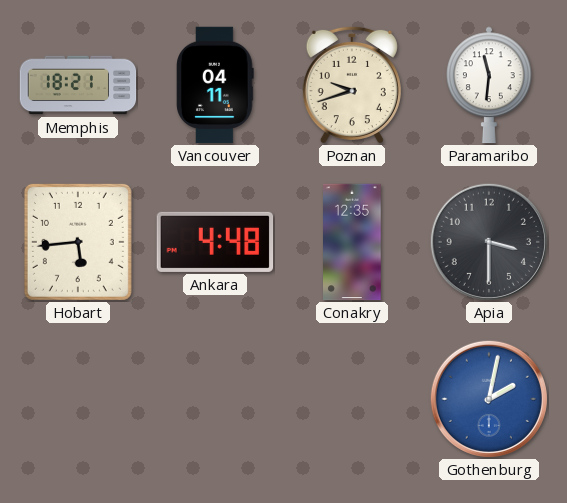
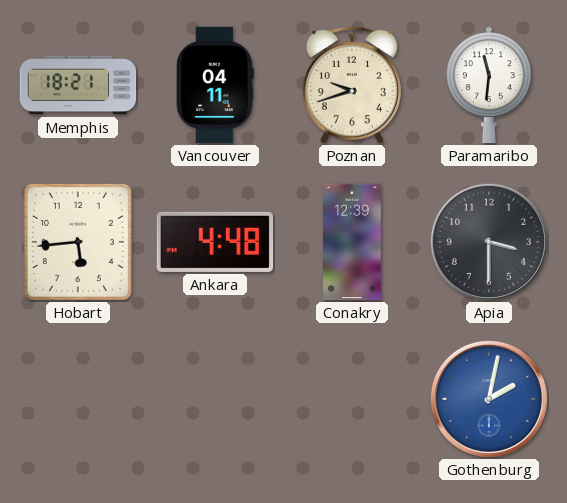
Conakry: 12:35 -> 12:39
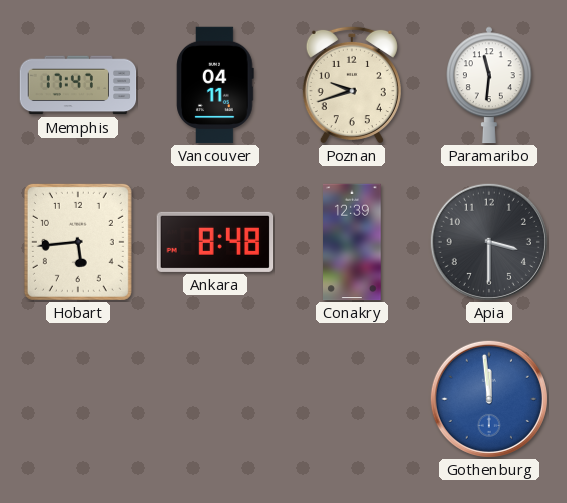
Memphis: 18:21 -> 17:47
Ankara: 4:48 -> 8:48
Gothenburg: 2:02 -> 11:59
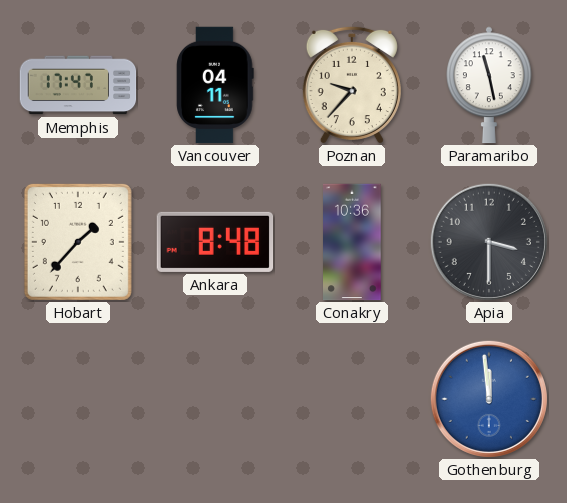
Poznan: 9:42 -> 9:37
Paramaribo: 11:31 -> 11:28
Hobart: 5:44 -> 1:37
Conakry: 12:39 -> 10:36
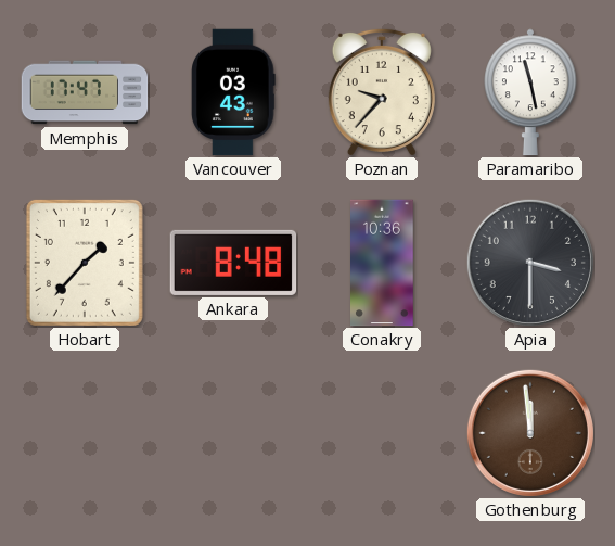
Vancouver: 04:11 -> 03:43
Gothenburg dial: blue -> brown
